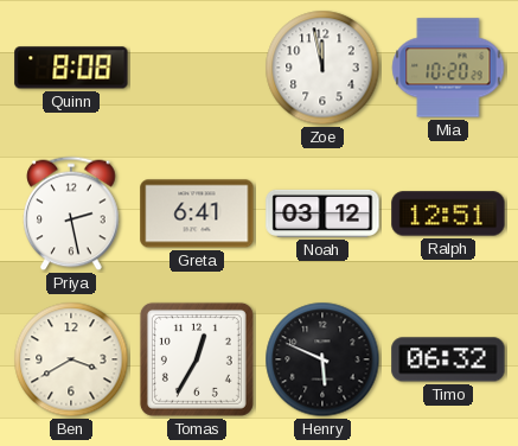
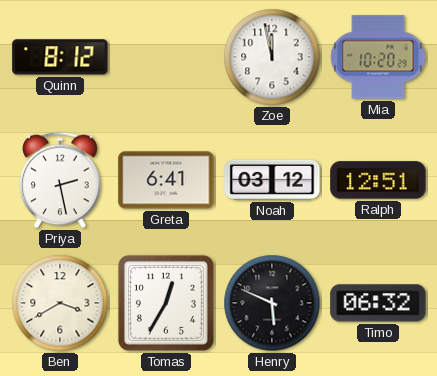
Quinn: 8:08 -> 8:12
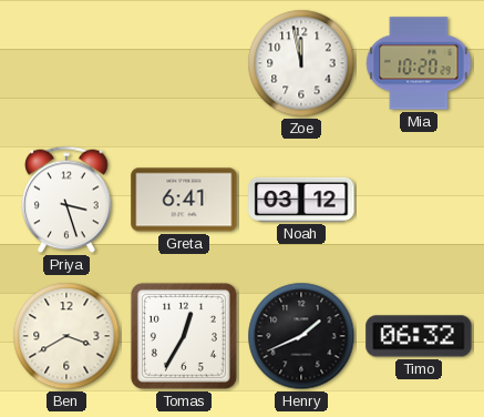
Quinn: 8:12 -> none
Priya: 2:28 -> 3:27
Ralph: 12:51 -> none
Henry: 5:49 -> 1:41
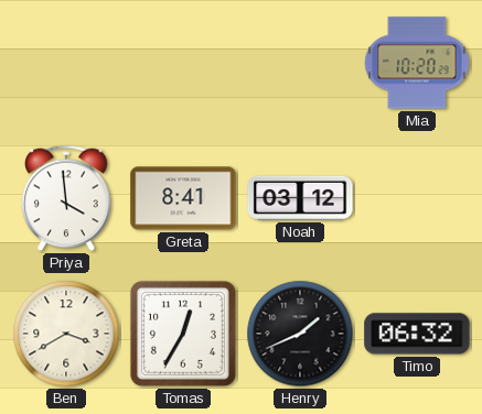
Zoe: 11:58 -> none
Priya: 3:27 -> 3:59
Greta: 6:41 -> 8:41
